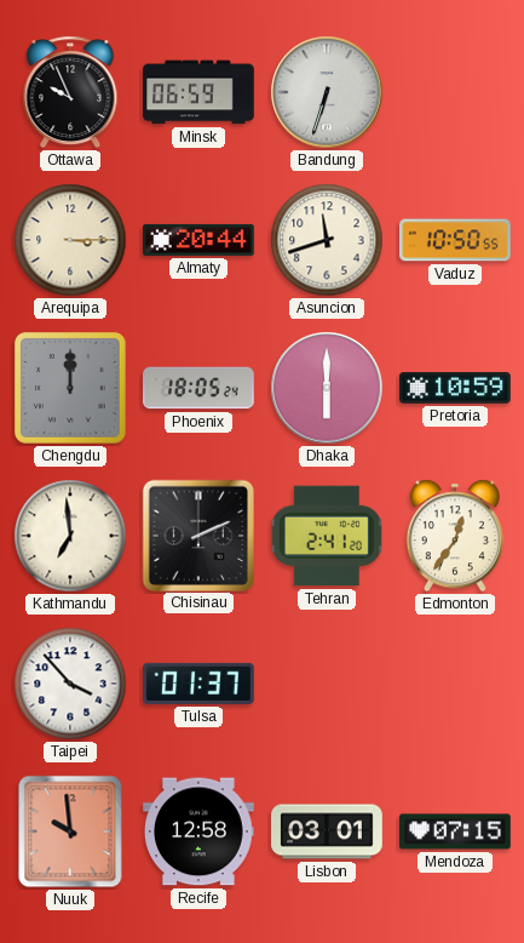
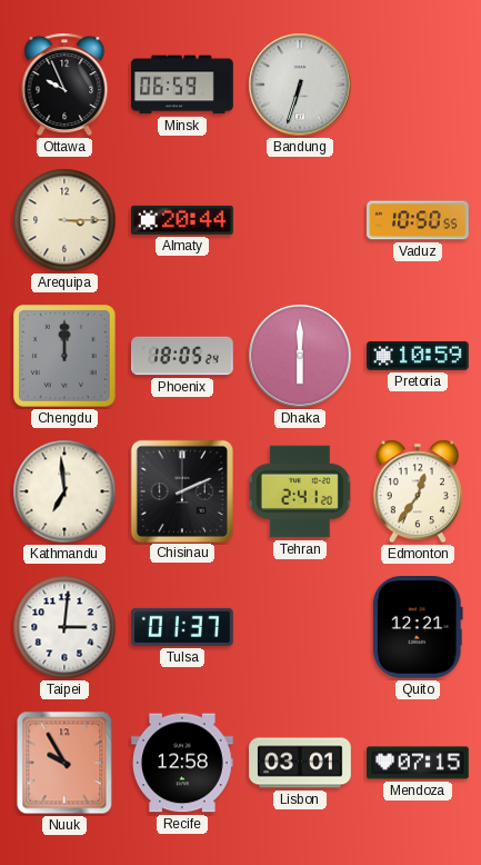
Asuncion: 11:42 -> none
Taipei: 3:53 -> 3:01
Quito: none -> 12:21
Nuuk: 9:59 -> 9:55
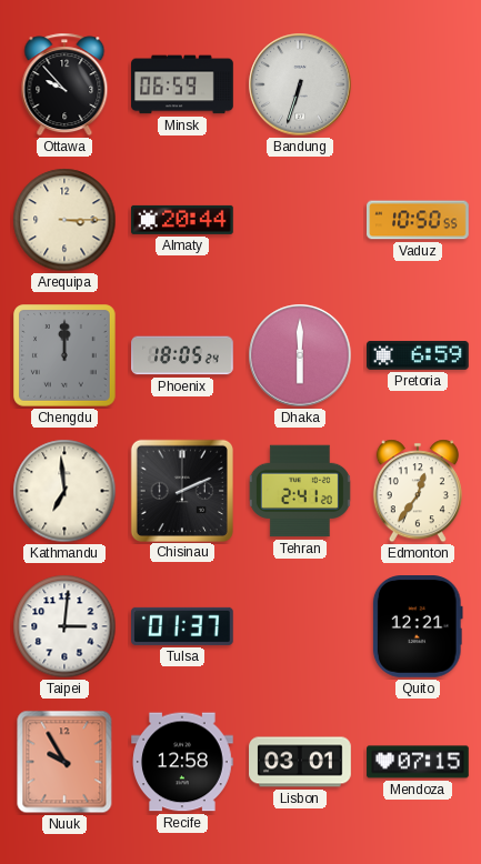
Ottawa: 9:56 -> 9:53
Pretoria: 10:59 -> 6:59
